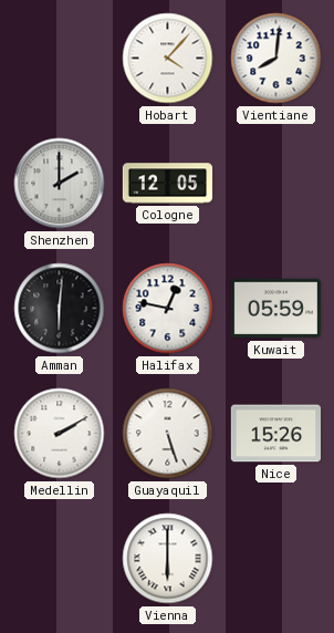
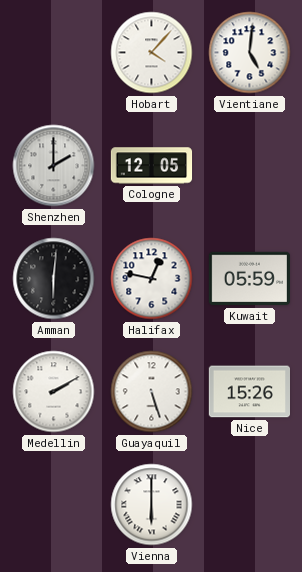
Vientiane: 8:01 -> 5:01
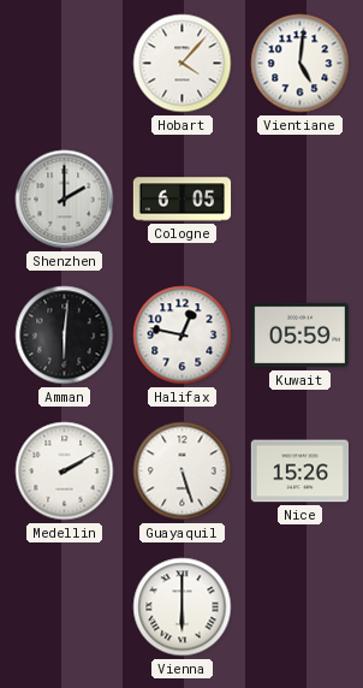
Cologne: 12:05 -> 6:05
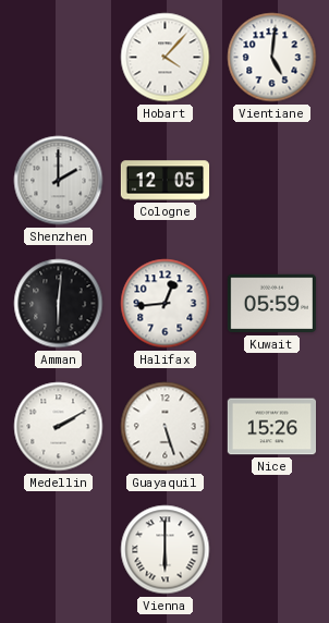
Cologne: 6:05 -> 12:05
Halifax: 12:47 -> 12:44
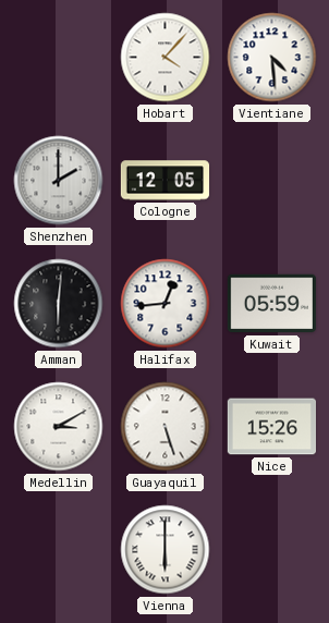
Vientiane: 5:01 -> 4:29
Medellin: 2:10 -> 3:10
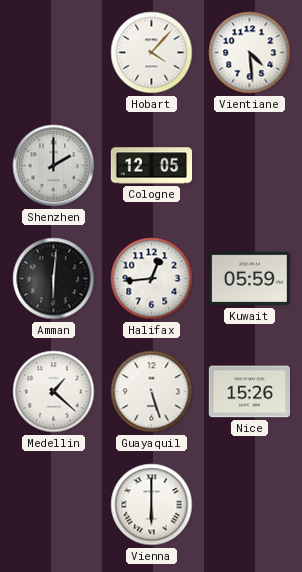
Medellin: 3:10 -> 1:22
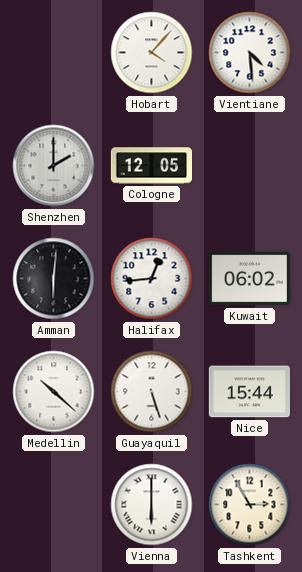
Kuwait: 05:59 -> 06:02
Medellin: 1:22 -> 10:22
Nice: 15:26 -> 15:44
Tashkent: none -> 2:55
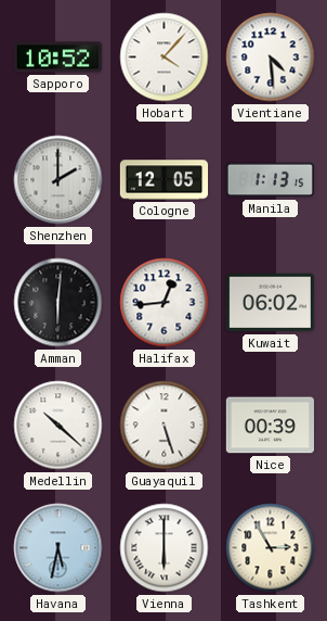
Sapporo: none -> 10:52
Manila: none -> 1:13
Nice: 15:44 -> 00:39
Havana: none -> 5:32
